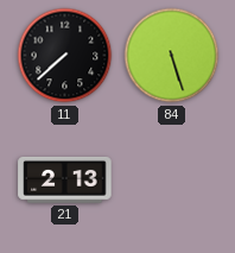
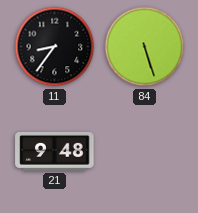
11: 7:38 -> 8:36
21: 2:13 -> 9:48
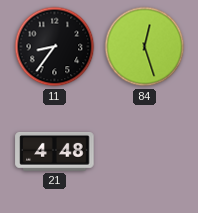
84: 5:27 -> 12:27
21: 9:48 -> 4:48
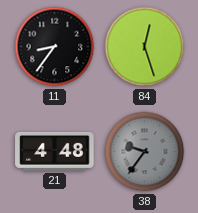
38: none -> 9:36
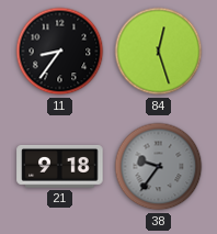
21: 4:48 -> 9:18
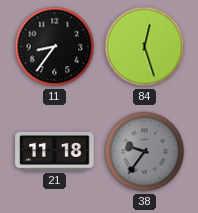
21: 9:18 -> 11:18
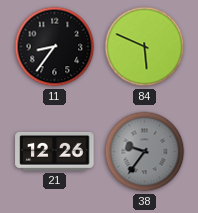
84: 12:27 -> 5:49
21: 11:18 -> 12:26
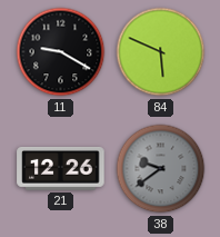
11: 8:36 -> 9:20
38: 9:36 -> 9:39
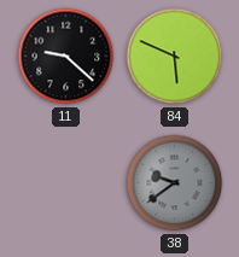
11: 9:20 -> 9:22
21: 12:26 -> none
